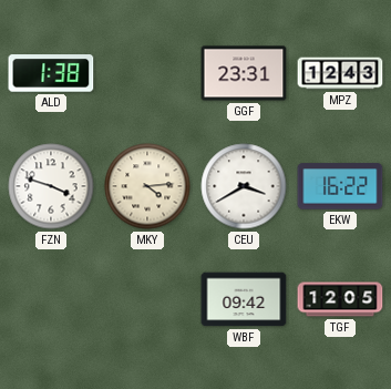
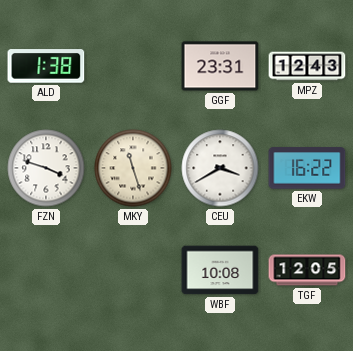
MKY: 4:14 -> 11:27
WBF: 09:42 -> 10:08
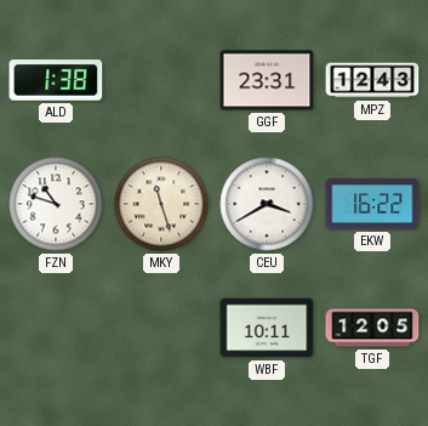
FZN: 3:48 -> 10:48
WBF: 10:08 -> 10:11
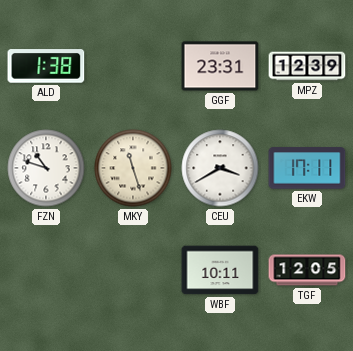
MPZ: 12:43 -> 12:39
EKW: 16:22 -> 17:11
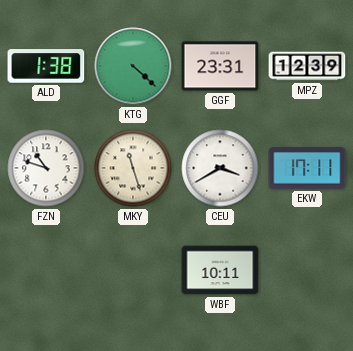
KTG: none -> 4:22
TGF: 12:05 -> none
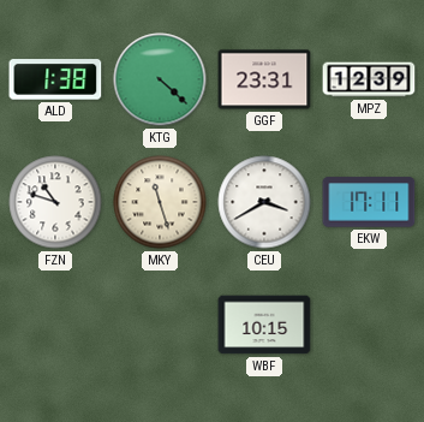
WBF: 10:11 -> 10:15
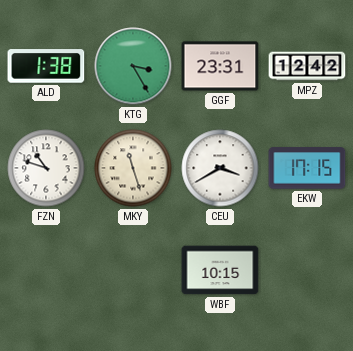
KTG: 4:22 -> 3:25
MPZ: 12:39 -> 12:42
EKW: 17:11 -> 17:15
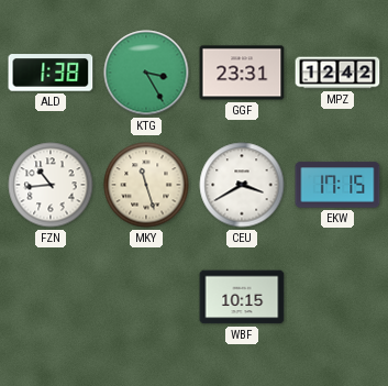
FZN: 10:48 -> 10:44
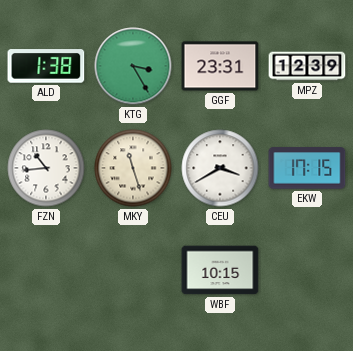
MPZ: 12:42 -> 12:39
